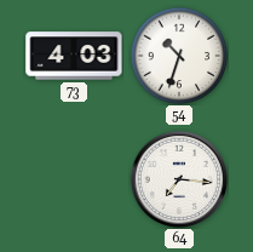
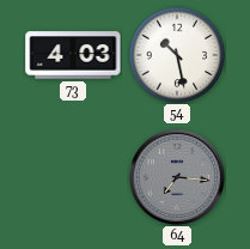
54: 10:33 -> 10:28
64 dial: white -> grey
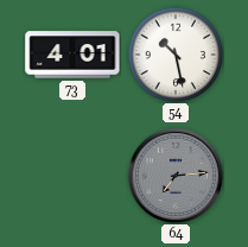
73: 4:03 -> 4:01
64: 7:16 -> 7:14
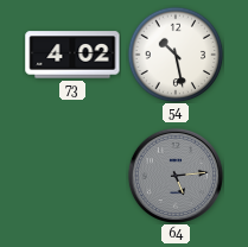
73: 4:01 -> 4:02
64: 7:14 -> 5:14
